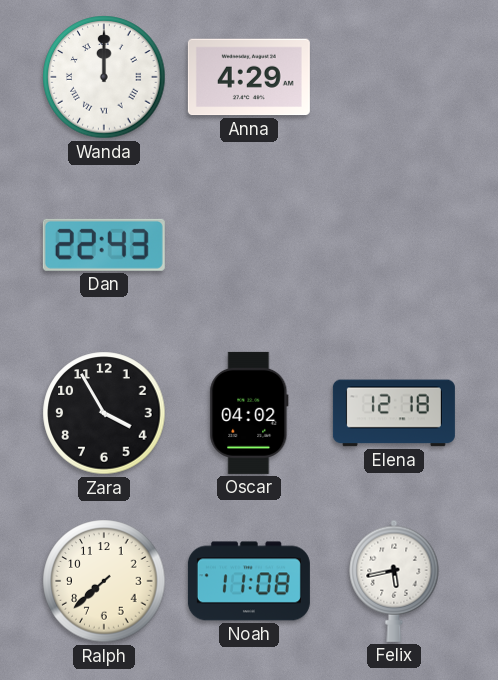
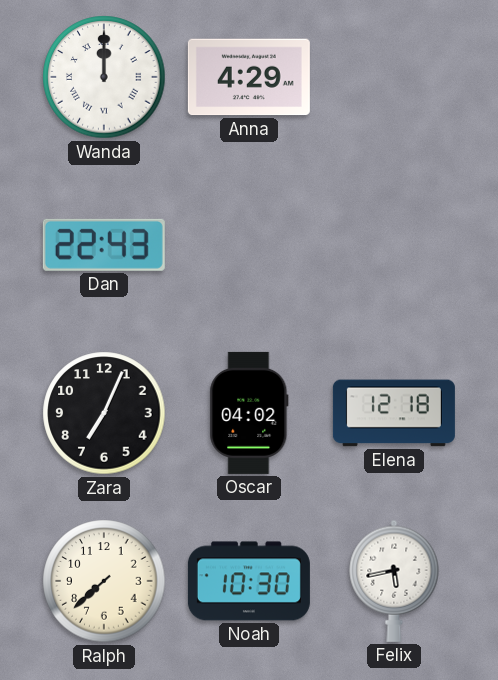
Zara: 3:55 -> 7:04
Noah: 11:08 -> 10:30
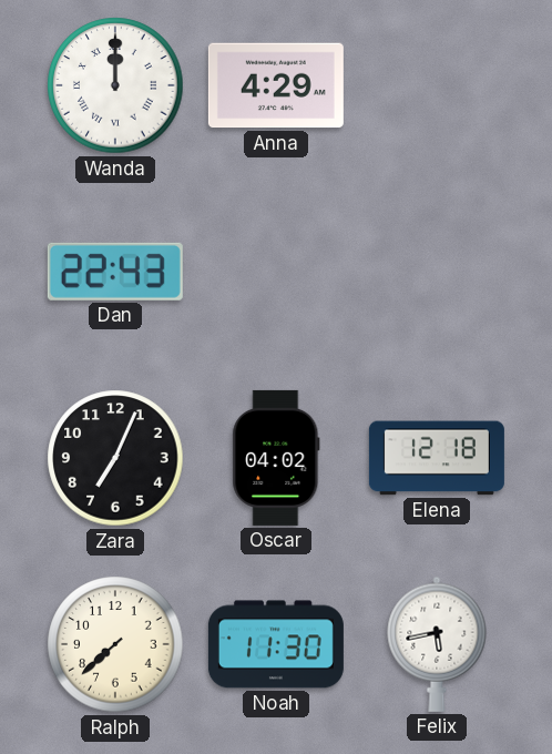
Noah: 10:30 -> 11:30
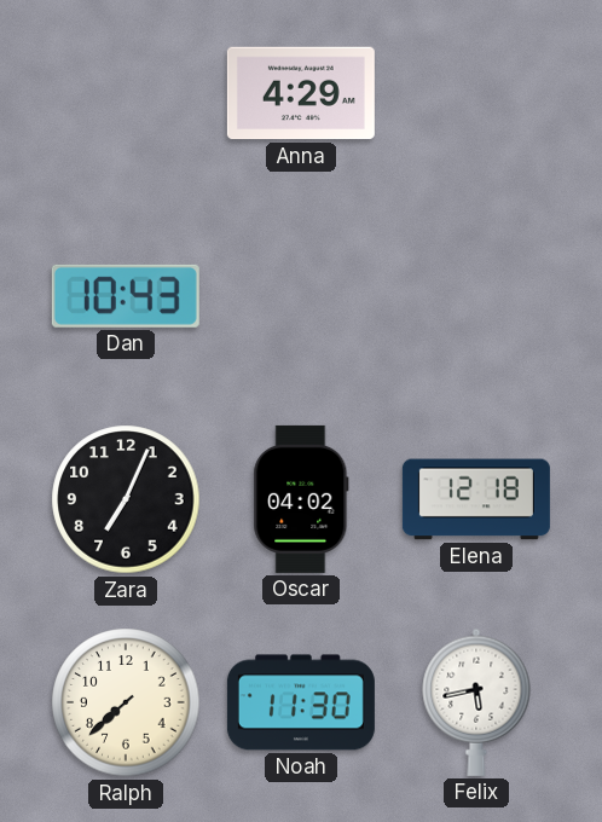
Wanda: 12:00 -> none
Dan: 22:43 -> 10:43
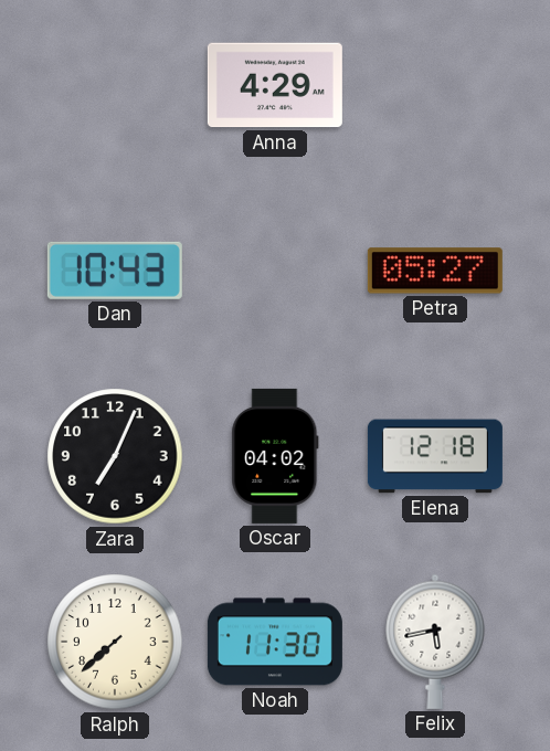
Petra: none -> 05:27
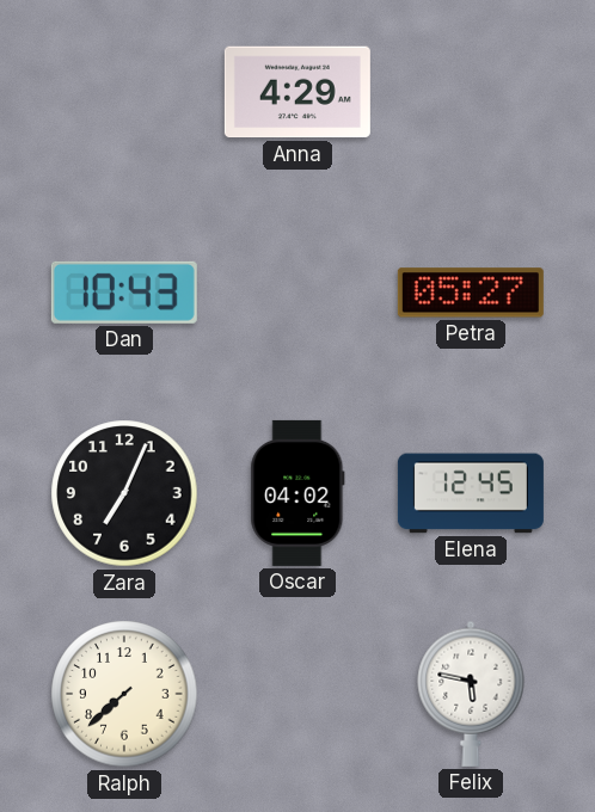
Elena: 12:18 -> 12:45
Noah: 11:30 -> none
Felix: 5:43 -> 5:47
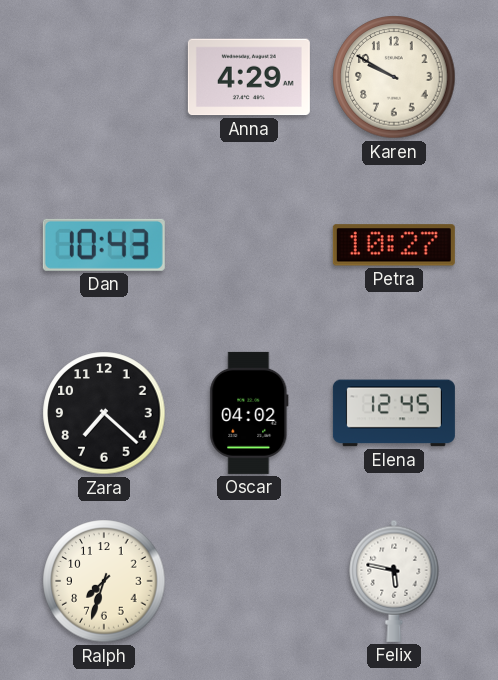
Karen: none -> 9:50
Petra: 05:27 -> 10:27
Zara: 7:04 -> 7:22
Ralph: 7:38 -> 7:33
